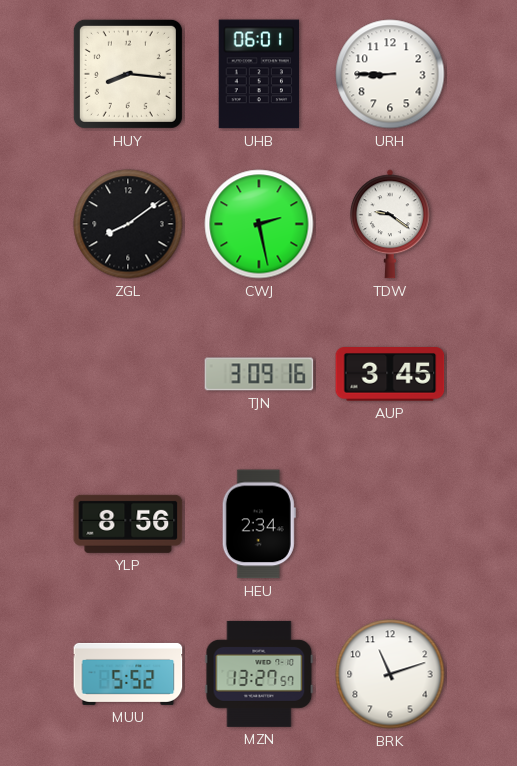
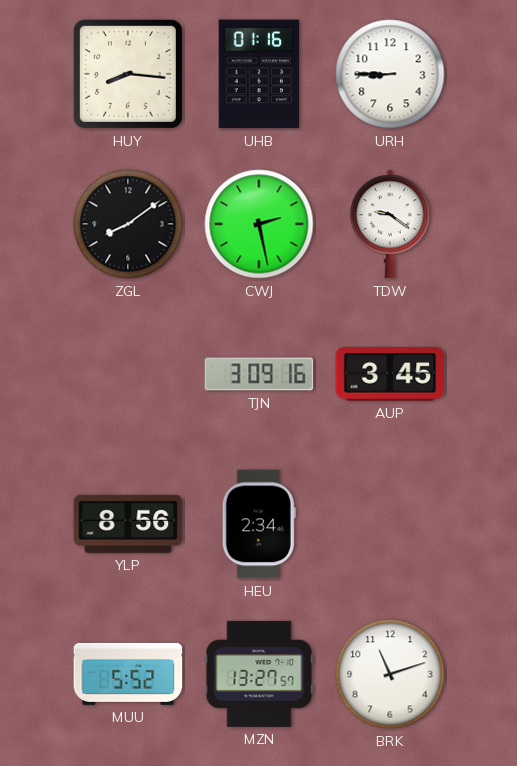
UHB: 06:01 -> 01:16
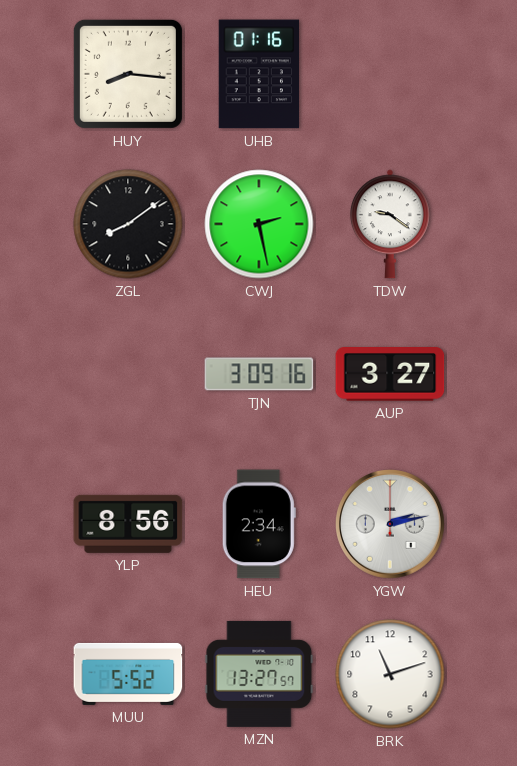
URH: 8:45 -> none
AUP: 3:45 -> 3:27
YGW: none -> 2:13
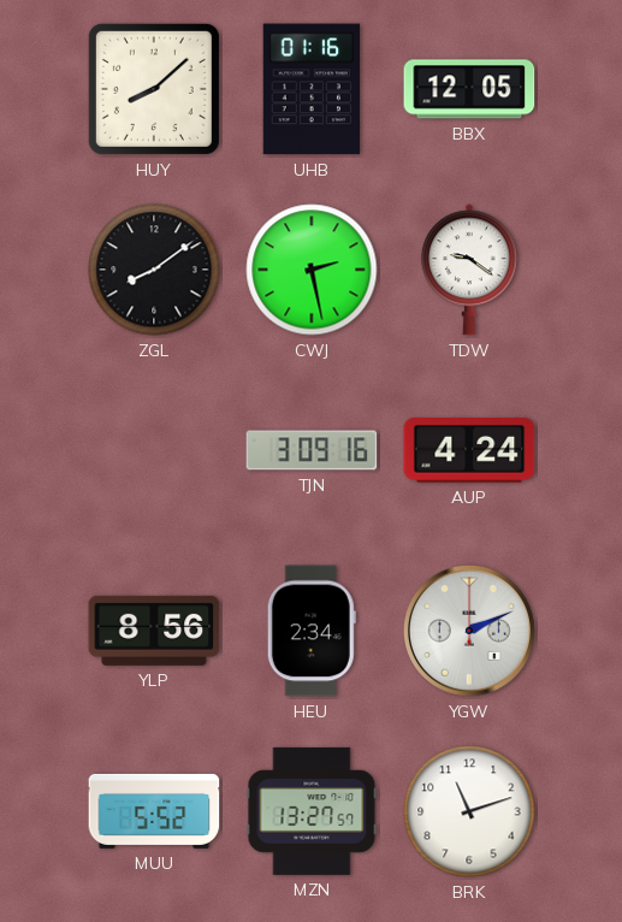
HUY: 8:16 -> 8:08
BBX: none -> 12:05
AUP: 3:27 -> 4:24
YGW: 2:13 -> 2:11
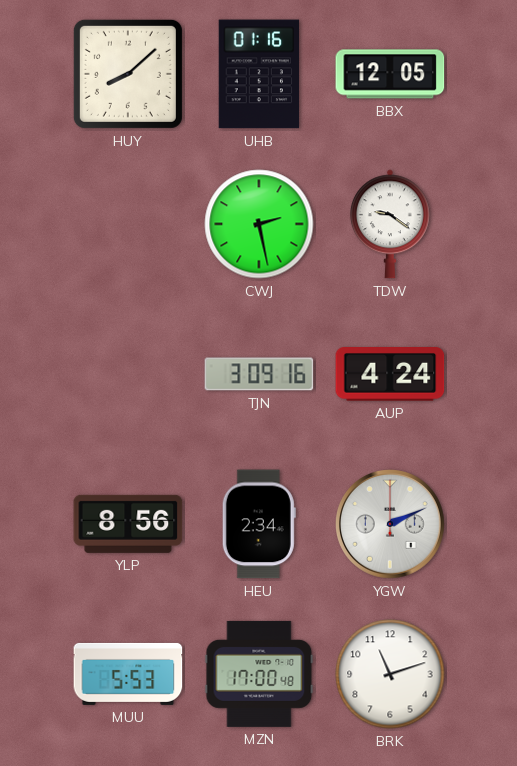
ZGL: 8:09 -> none
MUU: 5:52 -> 5:53
MZN: 13:27 -> 17:00
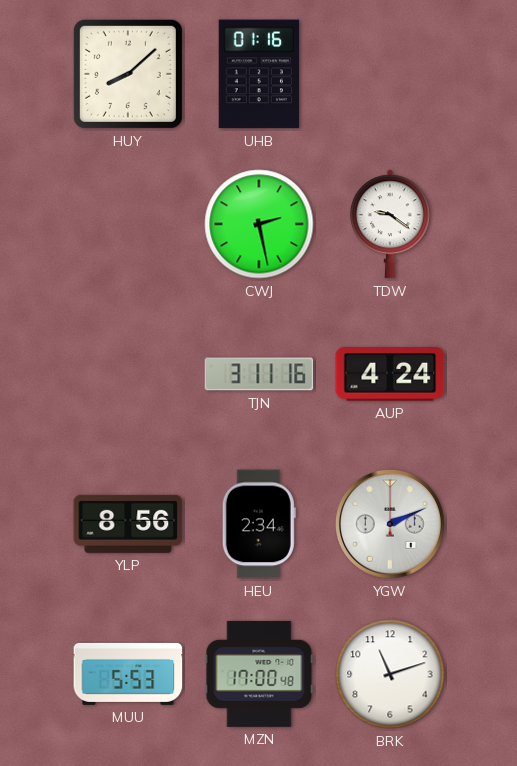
BBX: 12:05 -> none
TJN: 3:09 -> 3:11
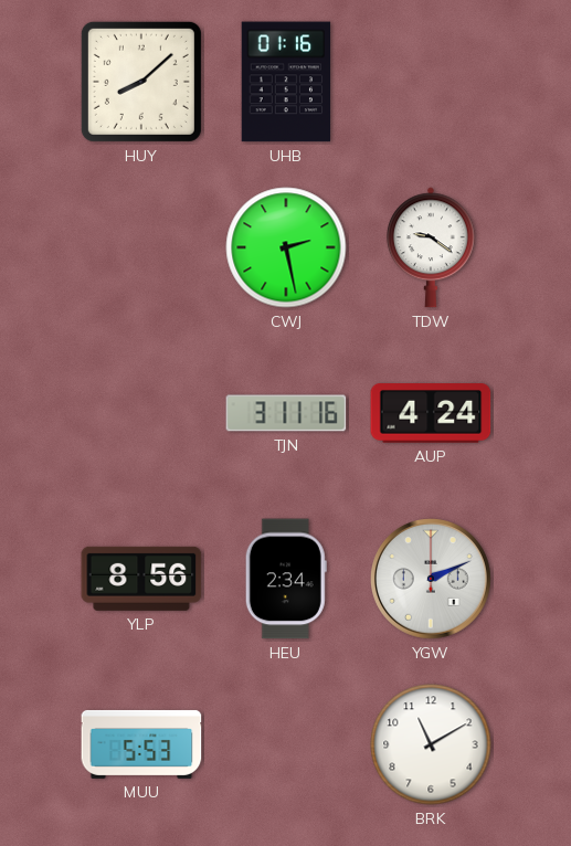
MZN: 17:00 -> none
BRK: 11:12 -> 11:10
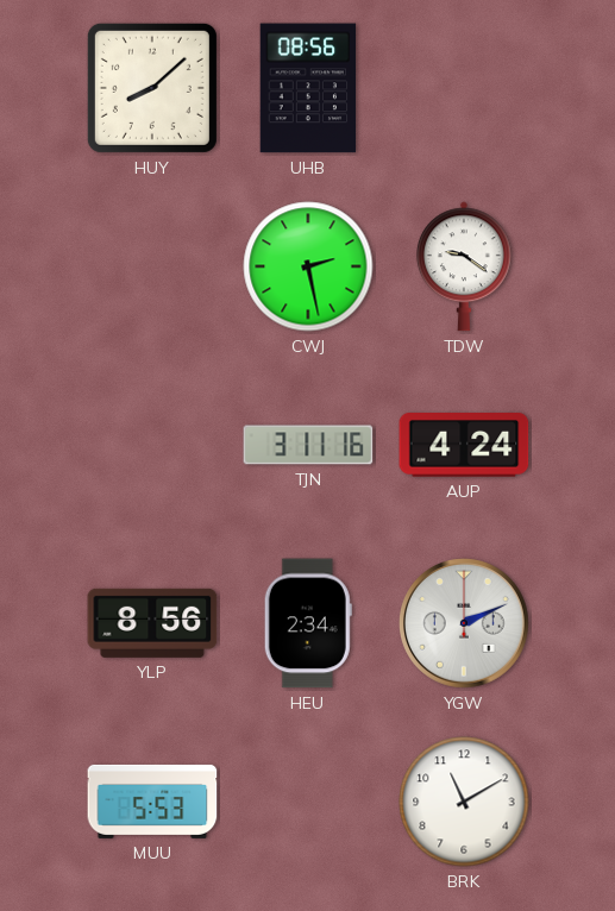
UHB: 01:16 -> 08:56
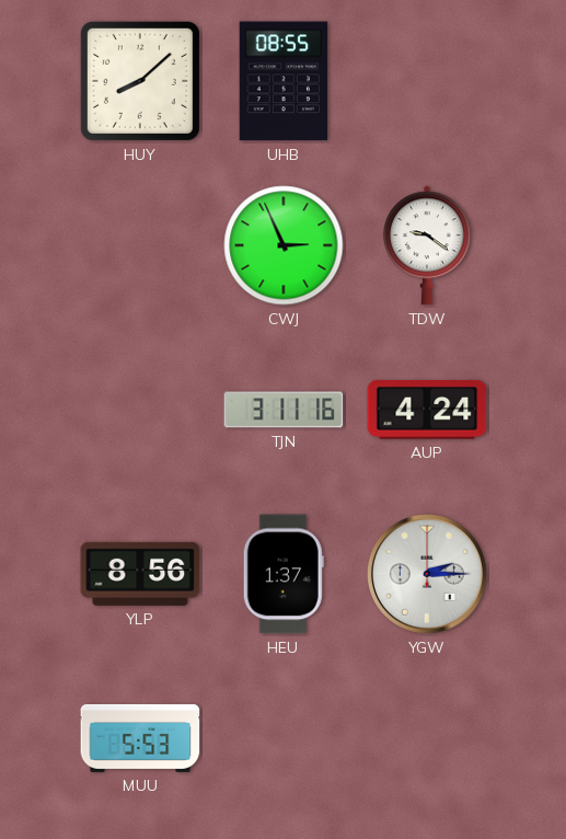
UHB: 08:56 -> 08:55
CWJ: 2:28 -> 2:56
HEU: 2:34 -> 1:37
YGW: 2:11 -> 2:15
BRK: 11:10 -> none
